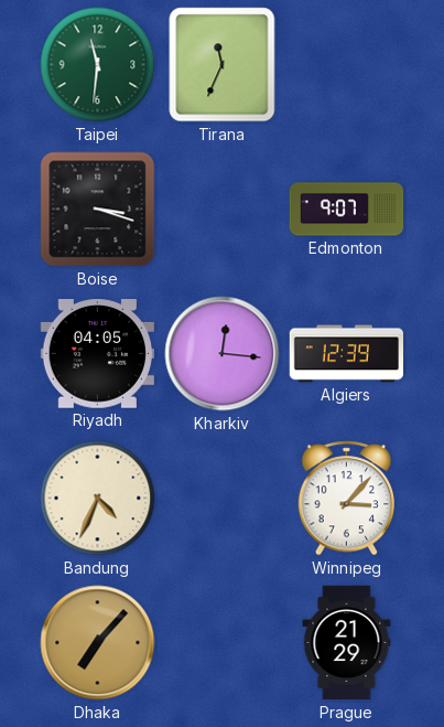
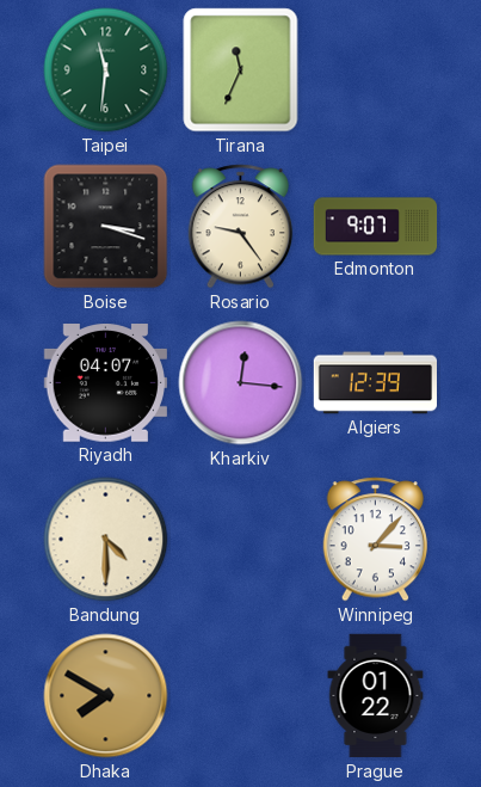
Rosario: none -> 9:24
Riyadh: 04:05 -> 04:07
Bandung: 4:34 -> 4:30
Dhaka: 7:07 -> 7:50
Prague: 21:29 -> 01:22
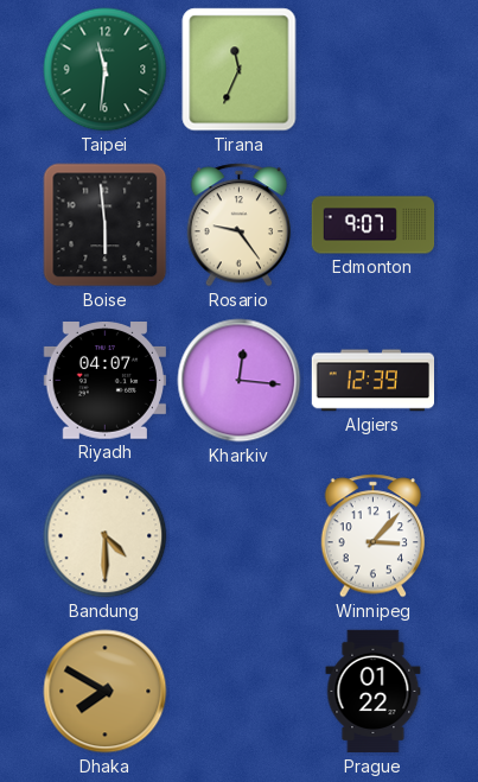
Boise: 3:18 -> 5:59
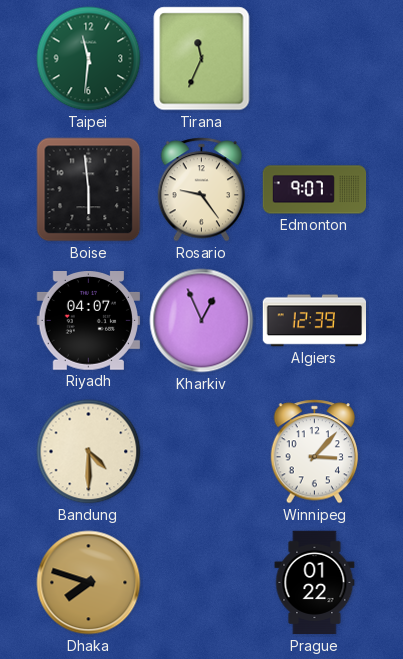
Kharkiv: 12:16 -> 12:56
Dhaka: 7:50 -> 7:48
